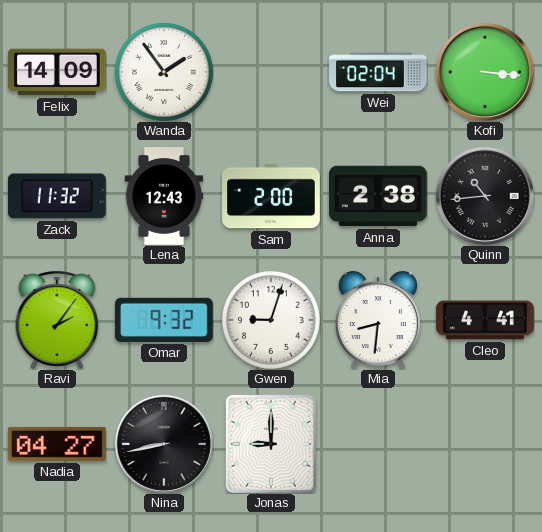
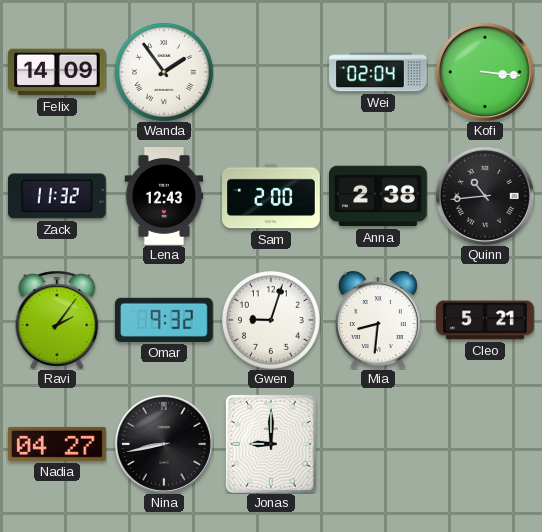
Cleo: 4:41 -> 5:21
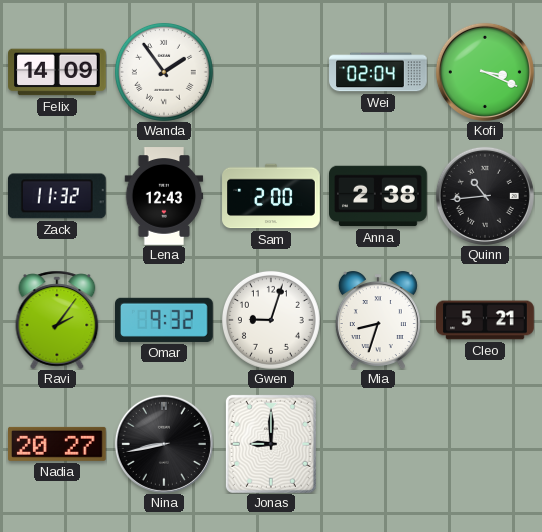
Kofi: 3:16 -> 3:19
Mia: 8:31 -> 8:33
Nadia: 04:27 -> 20:27
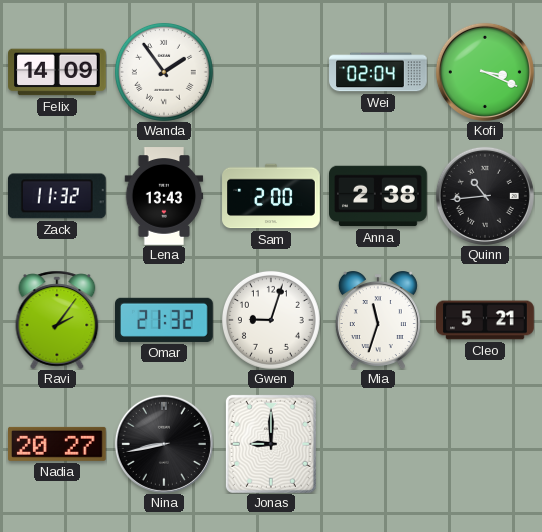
Lena: 12:43 -> 13:43
Omar: 9:32 -> 21:32
Mia: 8:33 -> 11:33
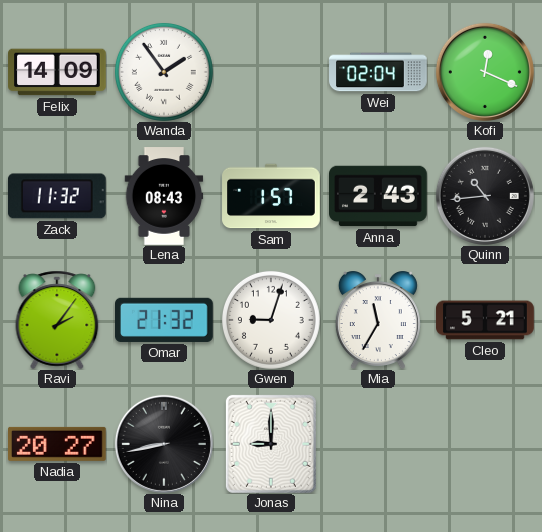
Kofi: 3:19 -> 12:19
Lena: 13:43 -> 08:43
Sam: 2:00 -> 1:57
Anna: 2:38 -> 2:43
Mia: 11:33 -> 11:35
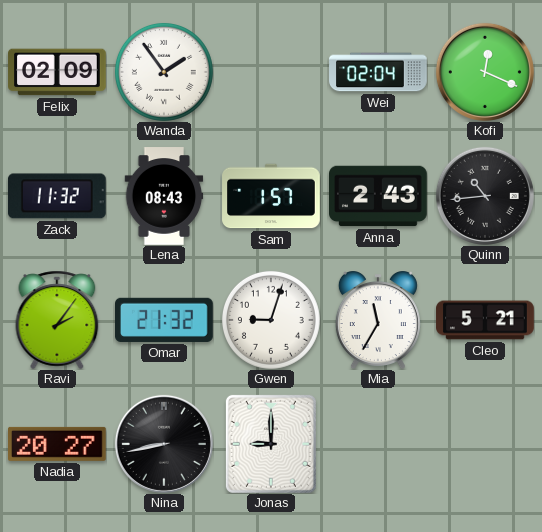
Felix: 14:09 -> 02:09
